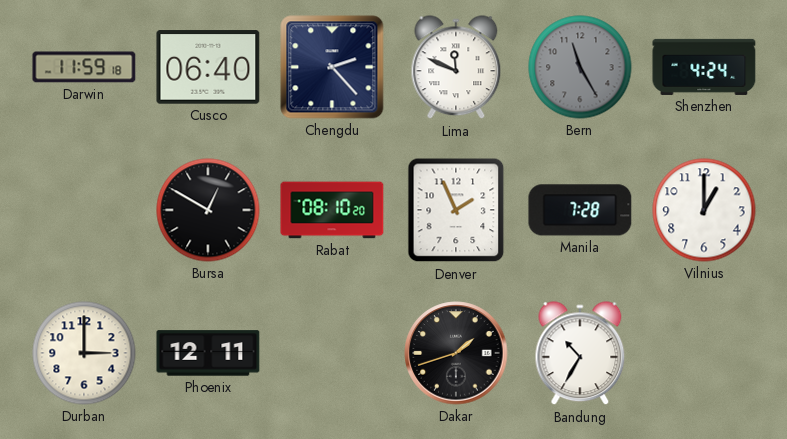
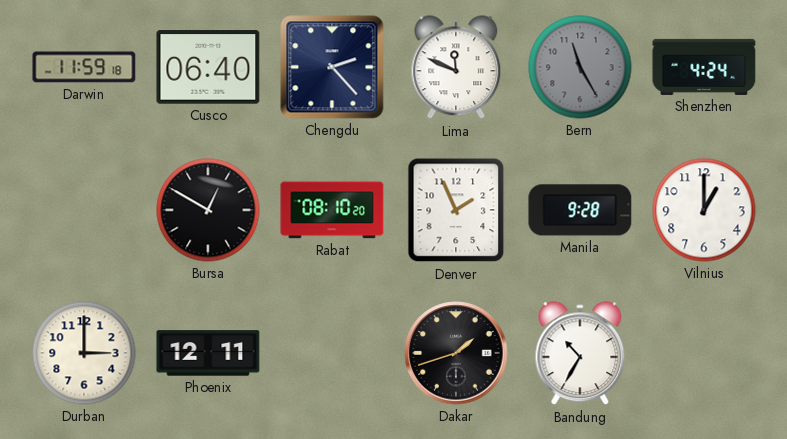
Manila: 7:28 -> 9:28
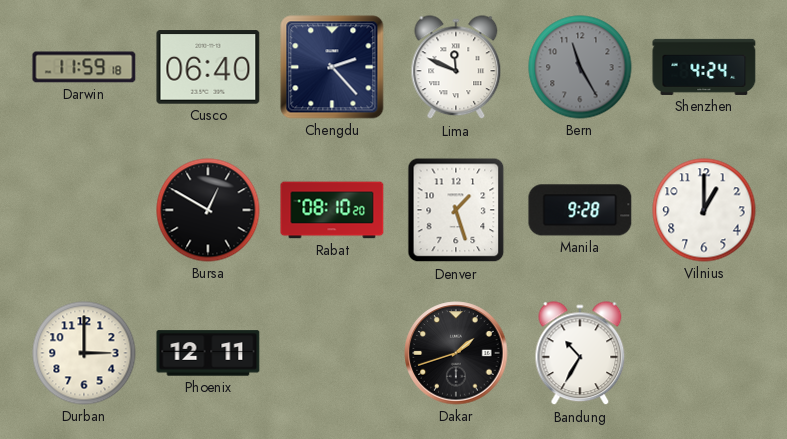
Denver: 1:56 -> 1:27
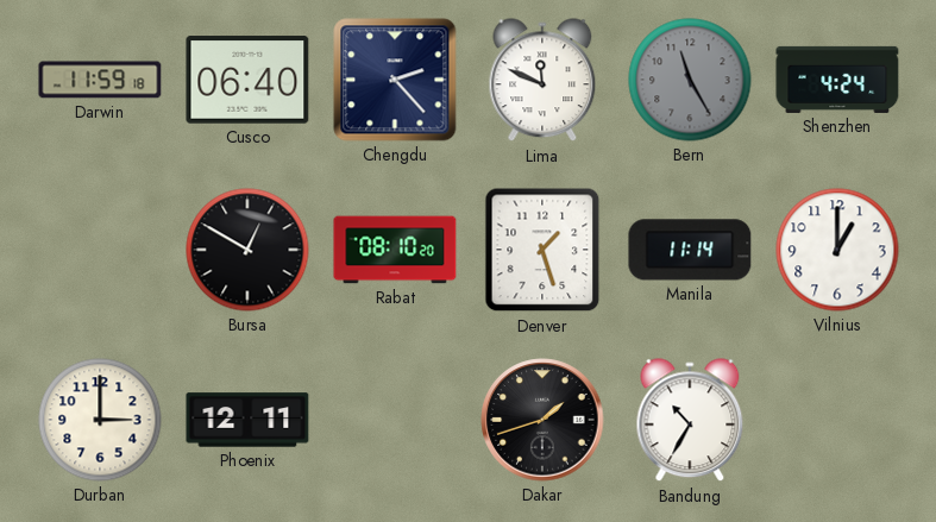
Manila: 9:28 -> 11:14
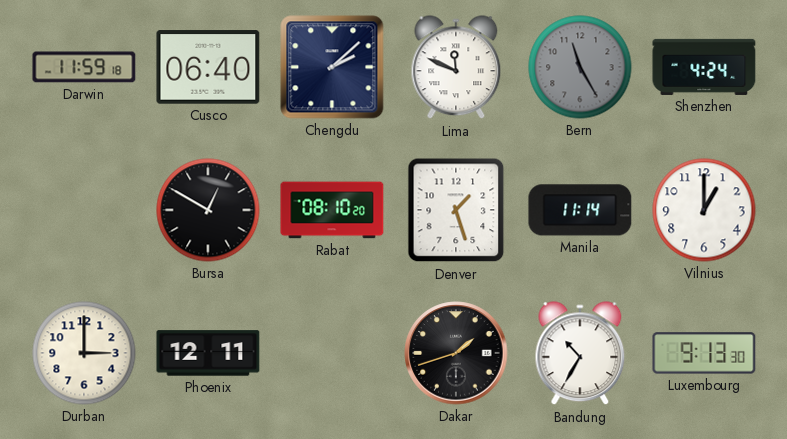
Chengdu: 2:23 -> 2:08
Luxembourg: none -> 9:13
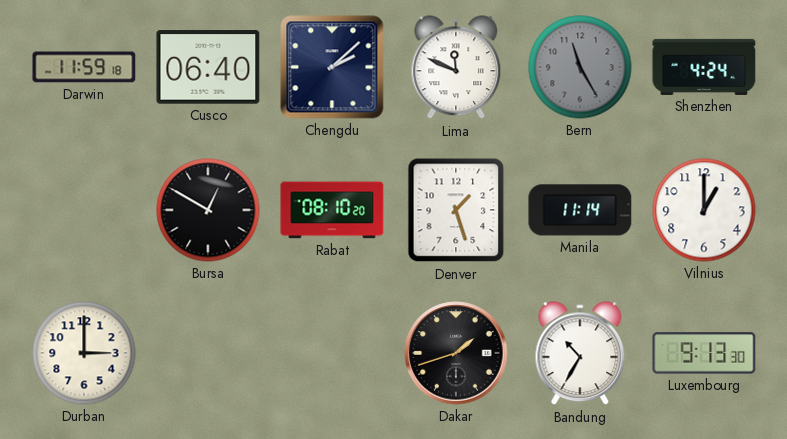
Phoenix: 12:11 -> none
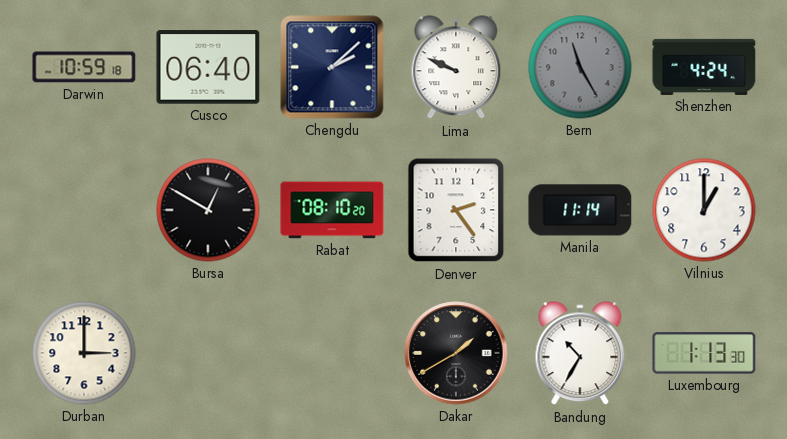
Darwin: 11:59 -> 10:59
Lima: 11:49 -> 9:49
Denver: 1:27 -> 2:24
Dakar: 1:42 -> 1:40
Luxembourg: 9:13 -> 1:13
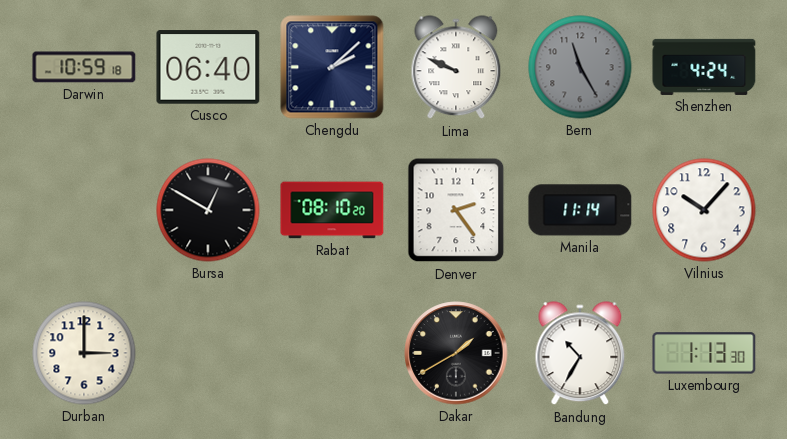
Vilnius: 1:00 -> 10:07
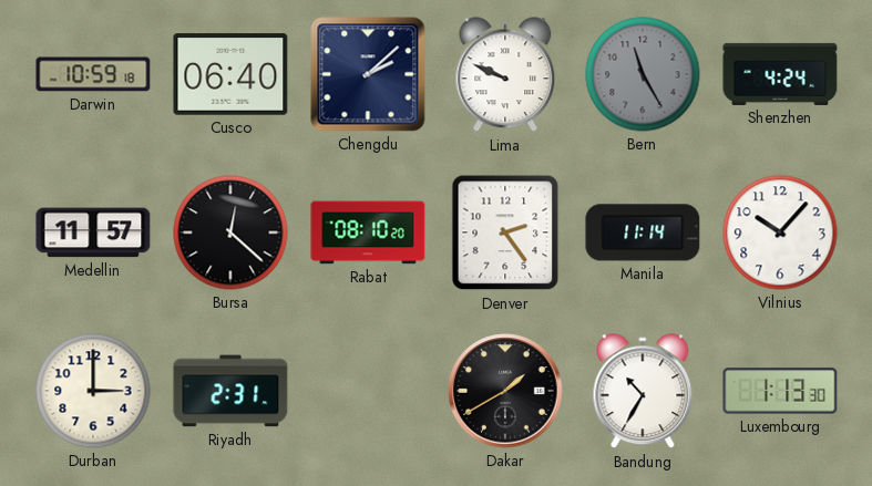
Medellin: none -> 11:57
Bursa: 12:50 -> 12:22
Riyadh: none -> 2:31
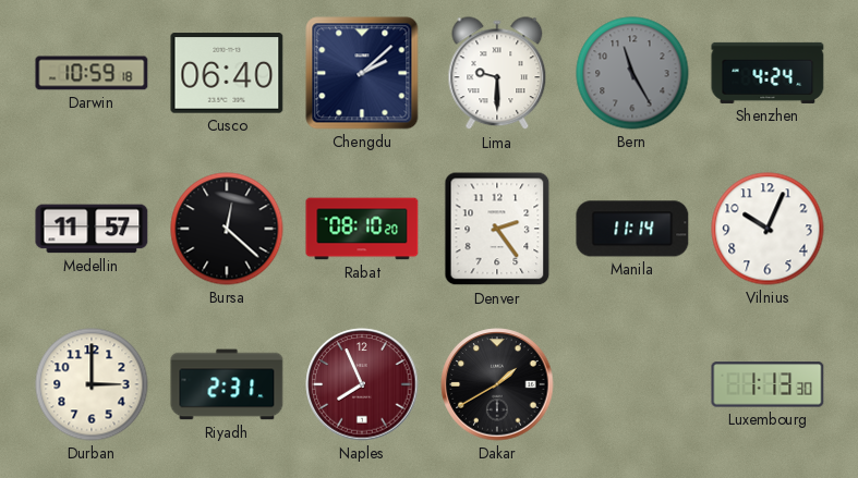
Lima: 9:49 -> 9:30
Vilnius: 10:07 -> 10:04
Naples: none -> 7:56
Bandung: 10:35 -> none
